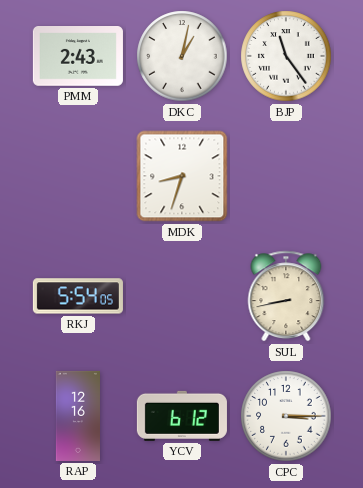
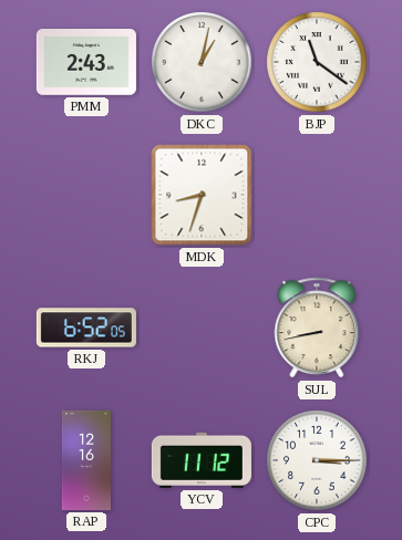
BJP: 11:24 -> 11:21
RKJ: 5:54 -> 6:52
YCV: 6:12 -> 11:12
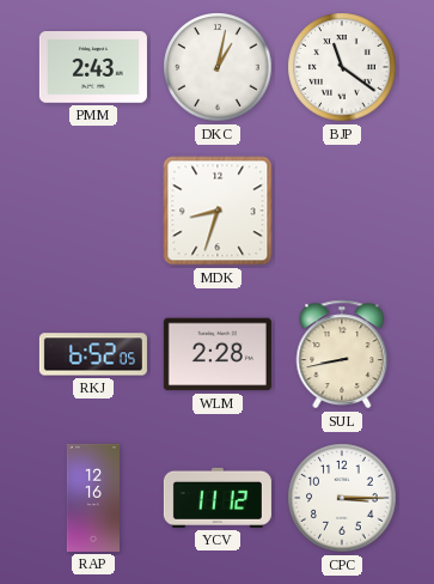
WLM: none -> 2:28
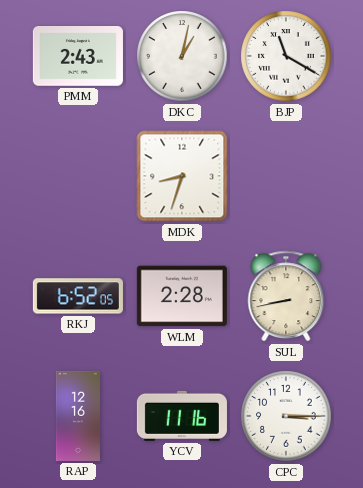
BJP: 11:21 -> 11:20
YCV: 11:12 -> 11:16
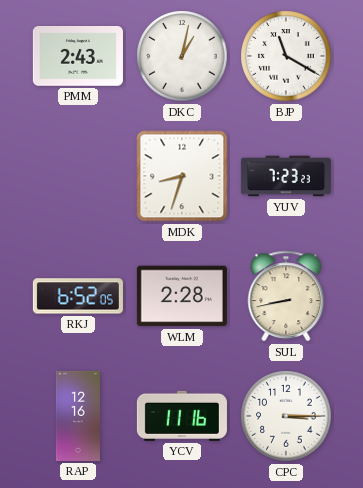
YUV: none -> 7:23
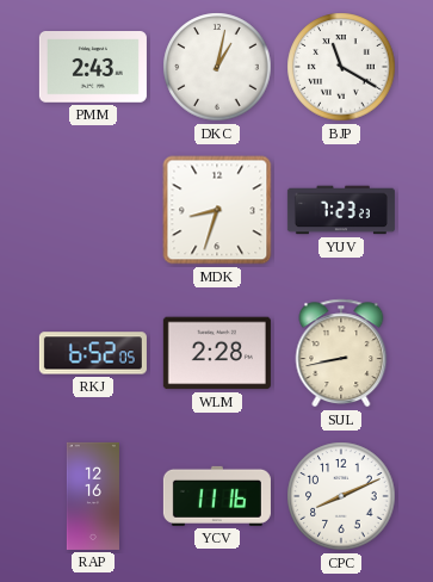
CPC: 3:15 -> 8:11
